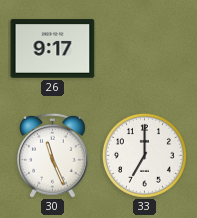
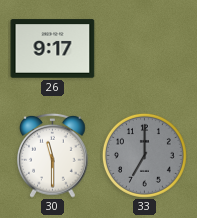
30: 11:26 -> 11:30
33 dial: white -> grey
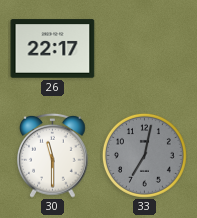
26: 9:17 -> 22:17
33: 7:00 -> 7:02
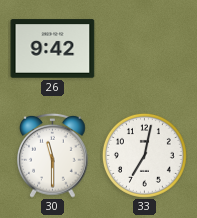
26: 22:17 -> 9:42
33 dial: grey -> white
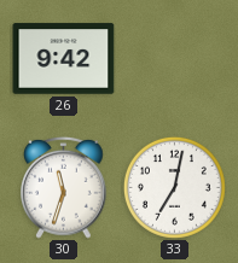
30: 11:30 -> 11:33
